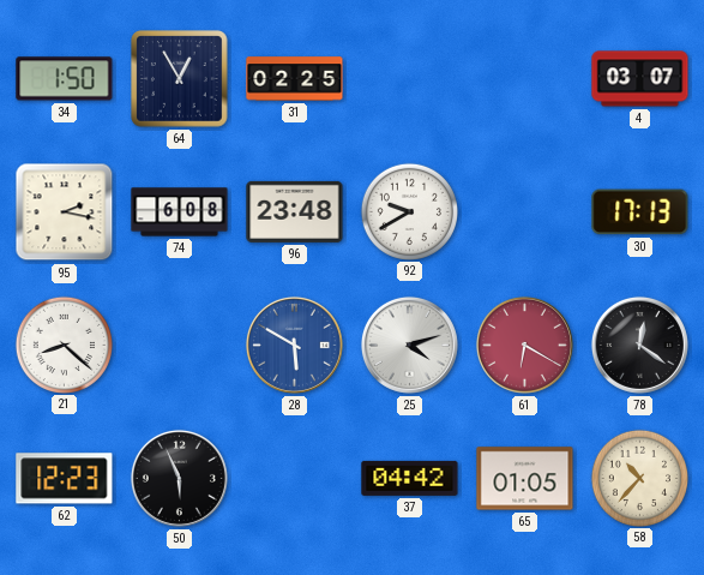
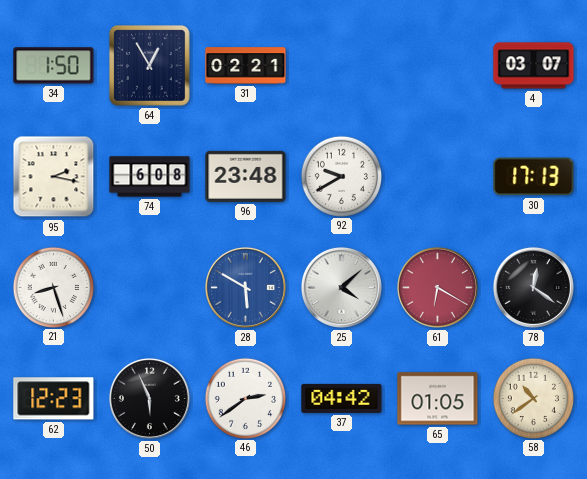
31: 02:25 -> 02:21
21: 8:22 -> 8:27
25: 4:12 -> 4:08
46: none -> 2:39
58: 10:37 -> 10:39
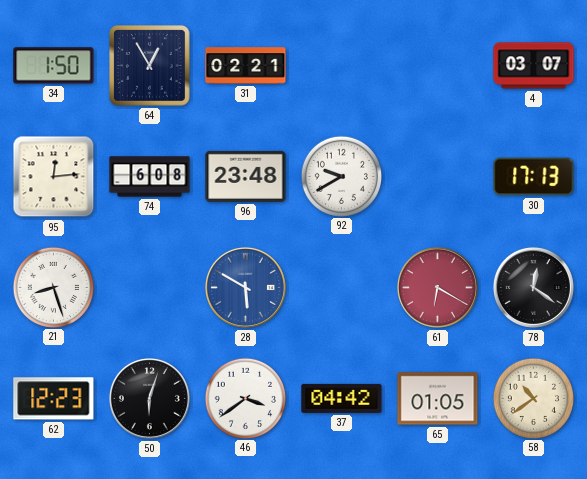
95: 2:17 -> 12:14
25: 4:08 -> none
50: 5:56 -> 6:03
46: 2:39 -> 3:39
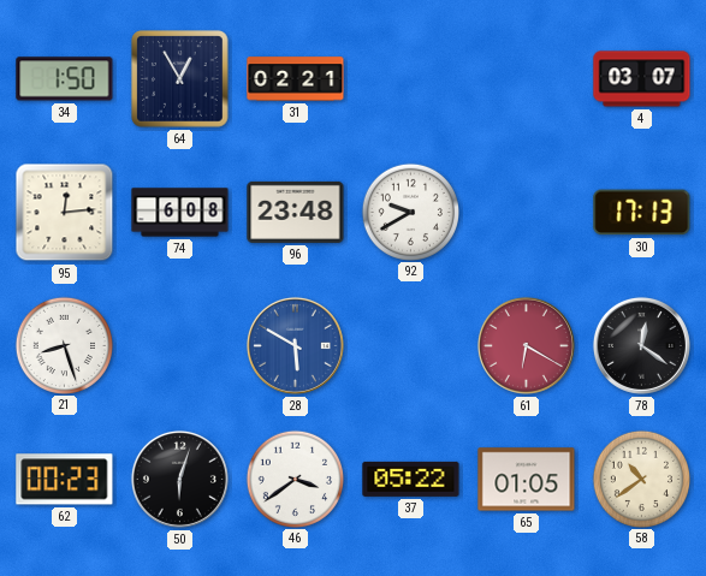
62: 12:23 -> 00:23
37: 04:42 -> 05:22
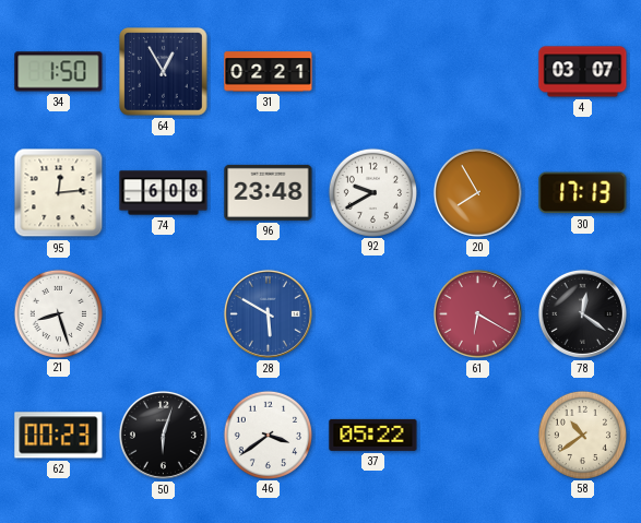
20: none -> 7:55
65: 01:05 -> none
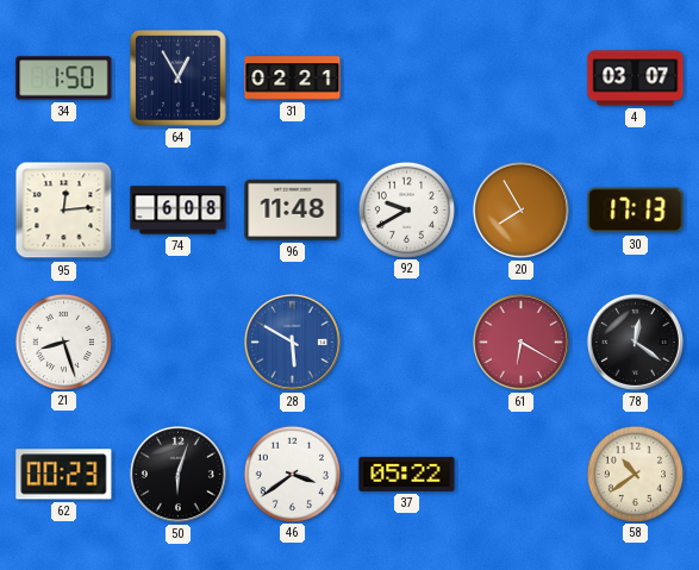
96: 23:48 -> 11:48
